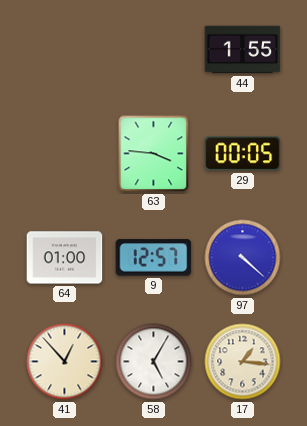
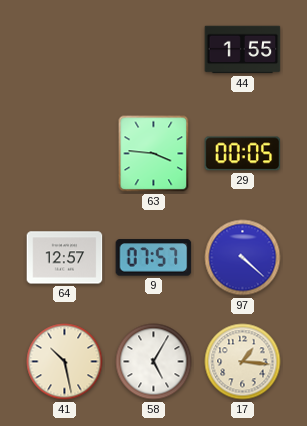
64: 01:00 -> 12:57
9: 12:57 -> 07:57
41: 12:53 -> 10:28
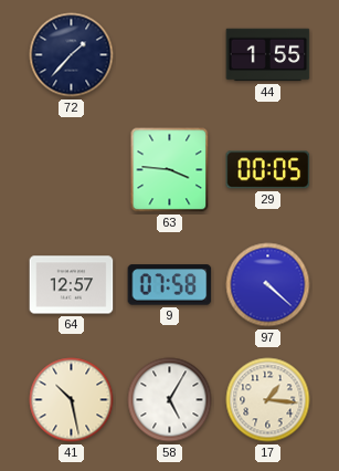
72: none -> 1:37
9: 07:57 -> 07:58
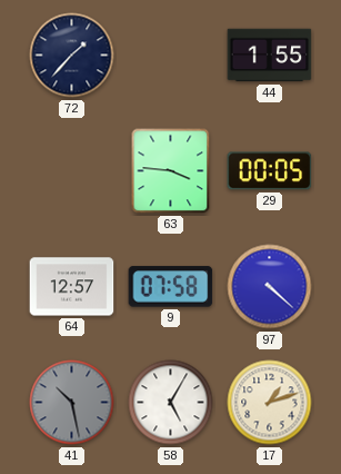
41 dial: cream -> grey
17: 1:16 -> 1:12
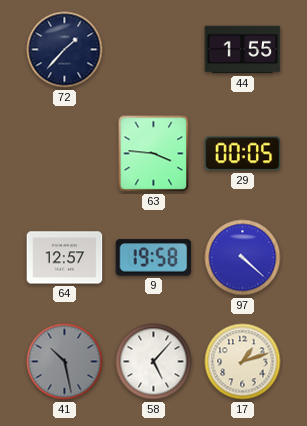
9: 07:58 -> 19:58
58: 5:05 -> 5:07
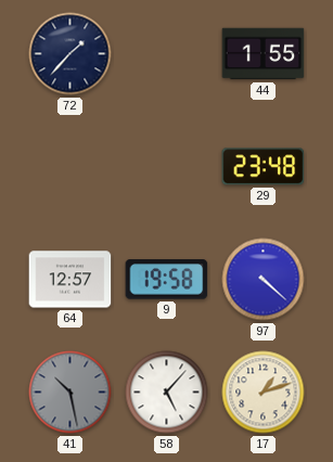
63: 3:46 -> none
29: 00:05 -> 23:48
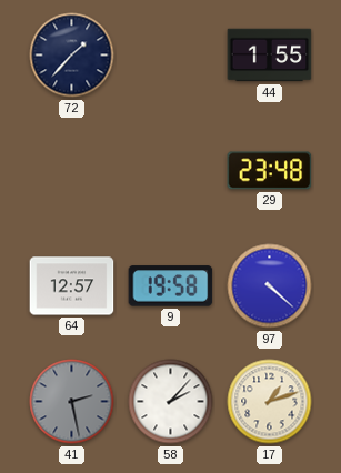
41: 10:28 -> 2:28
58: 5:07 -> 2:07
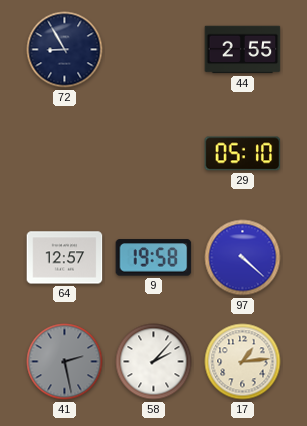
72: 1:37 -> 8:55
44: 1:55 -> 2:55
29: 23:48 -> 05:10
17: 1:12 -> 1:14
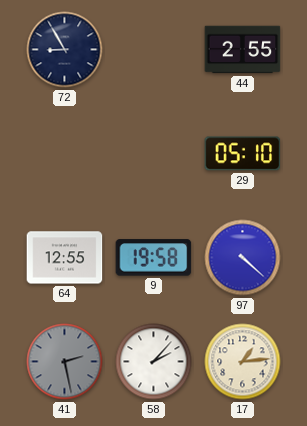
64: 12:57 -> 12:55
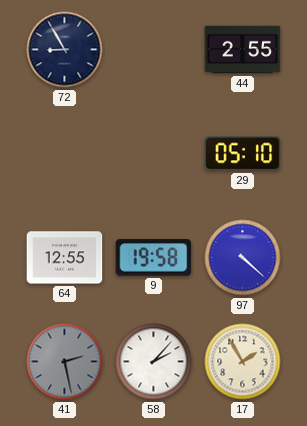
17: 1:14 -> 1:55
